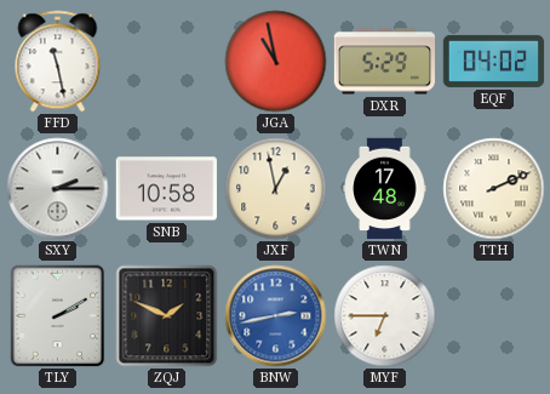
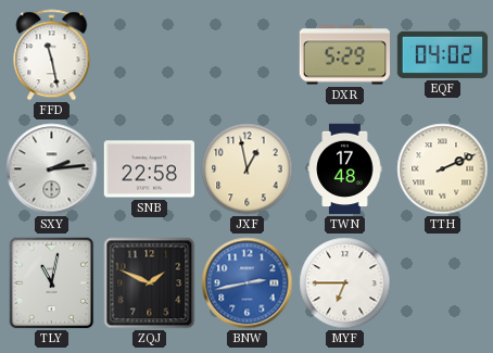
JGA: 10:58 -> none
SXY: 2:15 -> 2:14
SNB: 10:58 -> 22:58
TLY: 2:10 -> 11:02
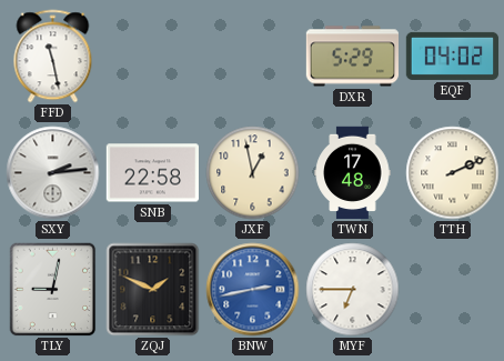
TLY: 11:02 -> 9:02
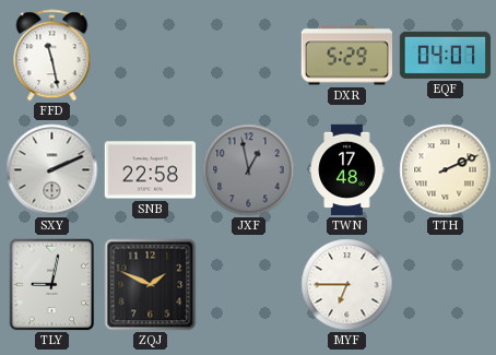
EQF: 04:02 -> 04:07
SXY: 2:14 -> 2:11
JXF dial: cream -> grey
BNW: 2:43 -> none
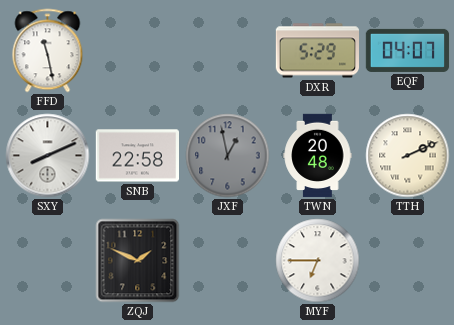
SXY: 2:11 -> 8:11
TWN: 17:48 -> 20:48
TLY: 9:02 -> none
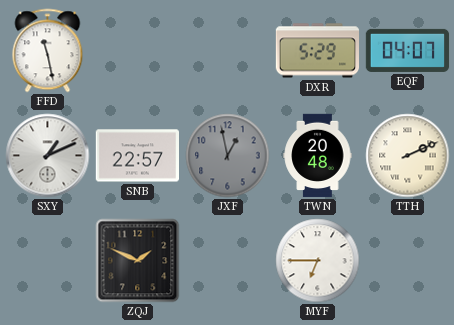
SXY: 8:11 -> 1:11
SNB: 22:58 -> 22:57
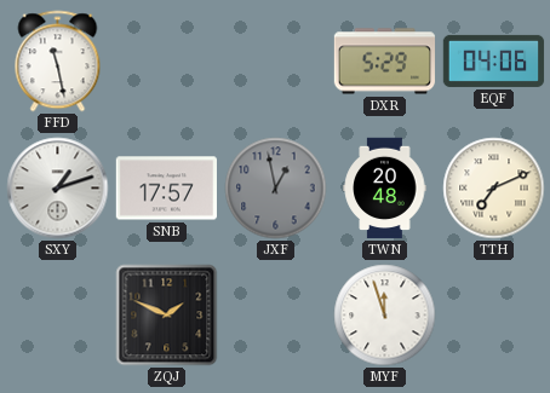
EQF: 04:07 -> 04:06
SXY: 1:11 -> 1:12
SNB: 22:57 -> 17:57
TTH: 2:11 -> 7:11
MYF: 6:45 -> 11:57
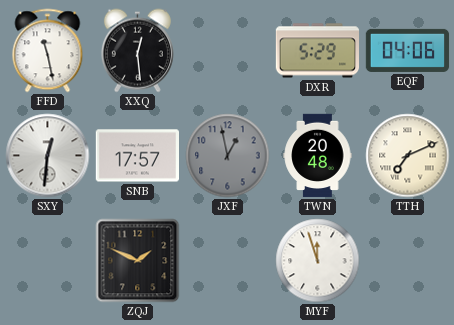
XXQ: none -> 12:29
SXY: 1:12 -> 12:31
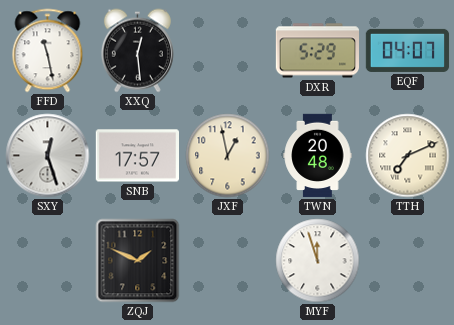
EQF: 04:06 -> 04:07
SXY: 12:31 -> 12:27
JXF dial: grey -> cream
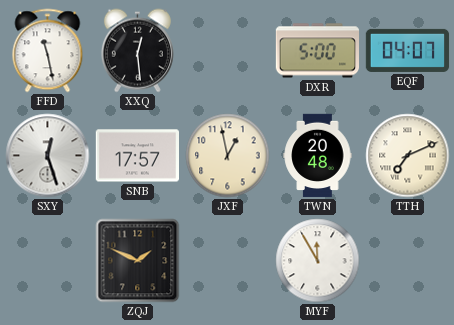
DXR: 5:29 -> 5:00
MYF: 11:57 -> 11:55
